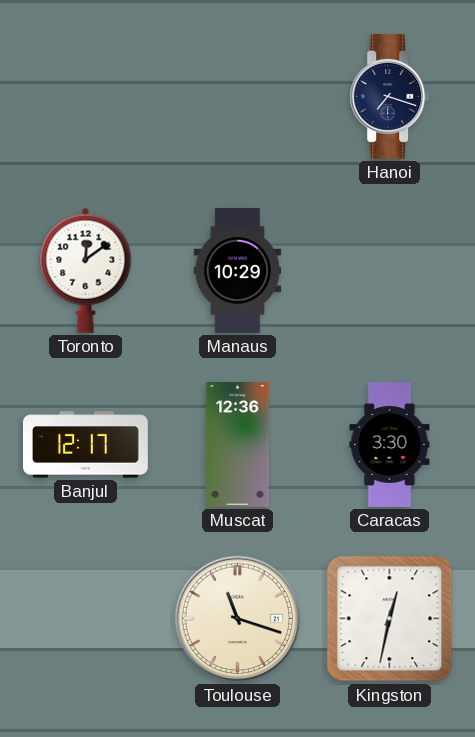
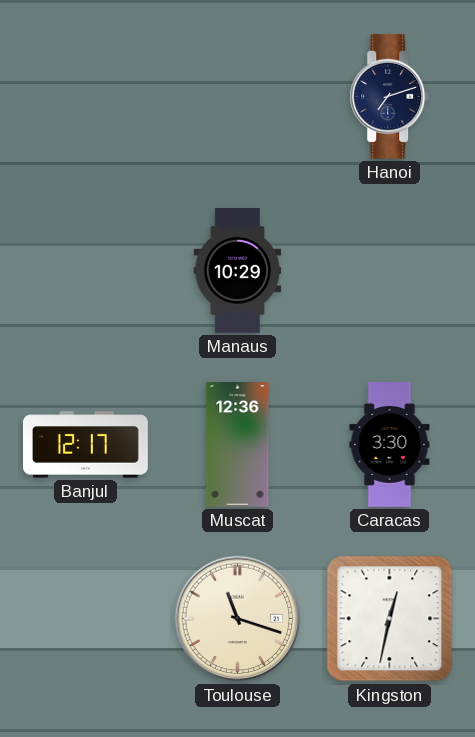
Hanoi: 7:18 -> 7:12
Toronto: 12:09 -> none
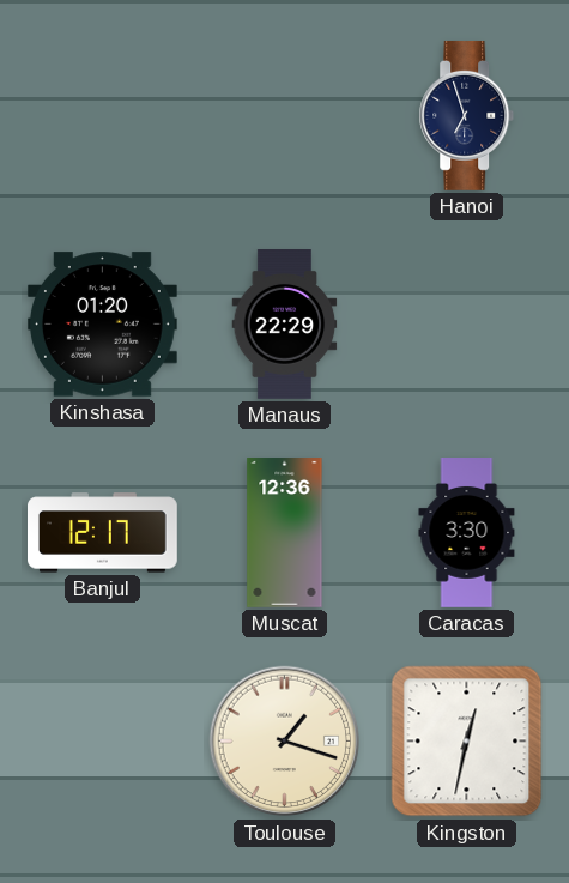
Hanoi: 7:12 -> 6:57
Kinshasa: none -> 01:20
Manaus: 10:29 -> 22:29
Toulouse: 11:18 -> 1:18
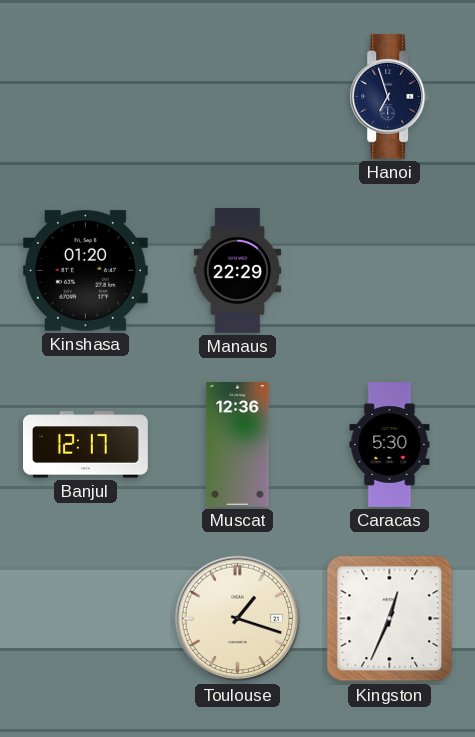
Caracas: 3:30 -> 5:30
Kingston: 12:32 -> 12:34
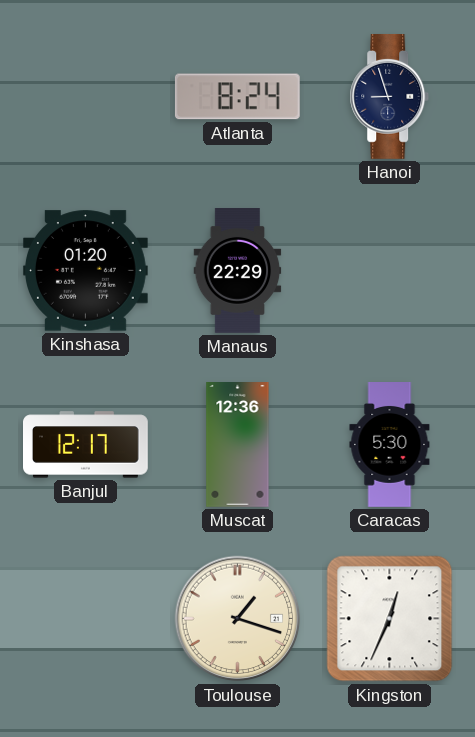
Atlanta: none -> 8:24
Hanoi: 6:57 -> 8:57
